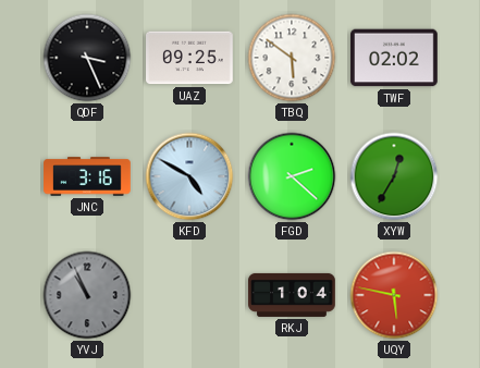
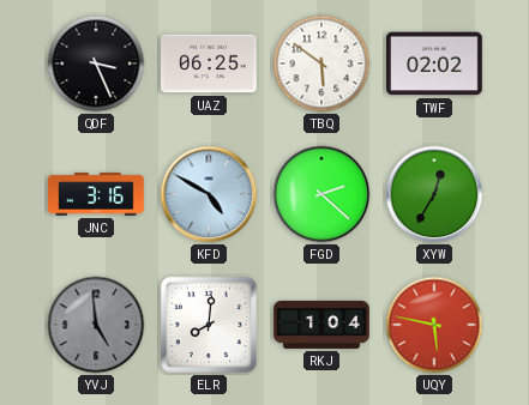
UAZ: 09:25 -> 06:25
YVJ: 10:56 -> 4:59
ELR: none -> 8:01
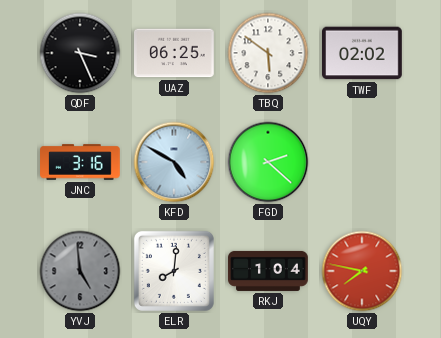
XYW: 12:35 -> none
UQY: 5:47 -> 7:47
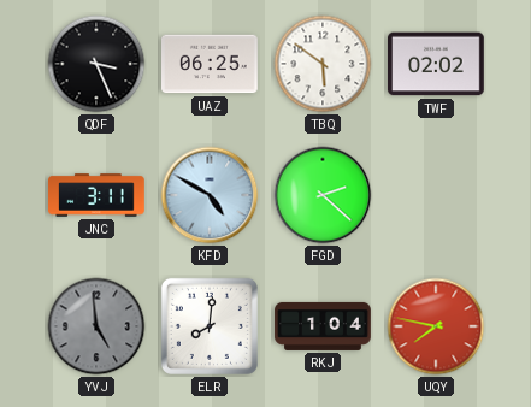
JNC: 3:16 -> 3:11
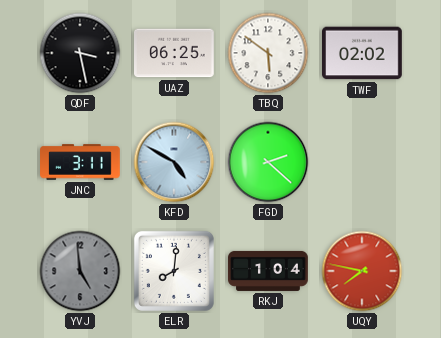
QDF: 3:26 -> 3:28
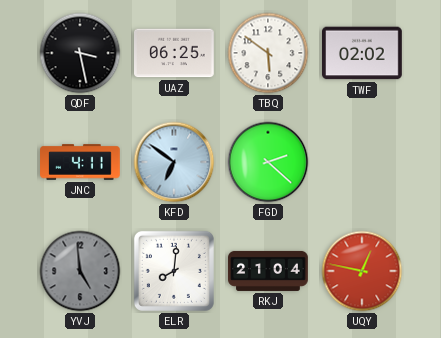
JNC: 3:11 -> 4:11
KFD: 4:50 -> 6:51
RKJ: 1:04 -> 21:04
UQY: 7:47 -> 12:47
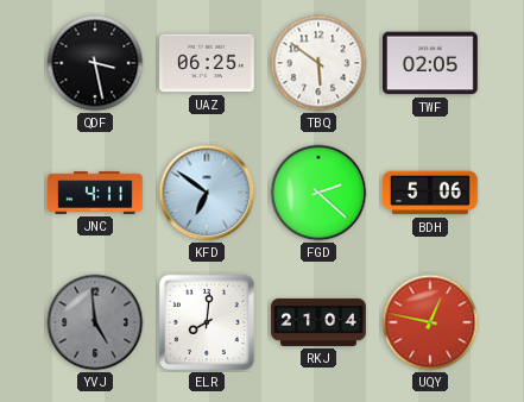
TWF: 02:02 -> 02:05
BDH: none -> 5:06
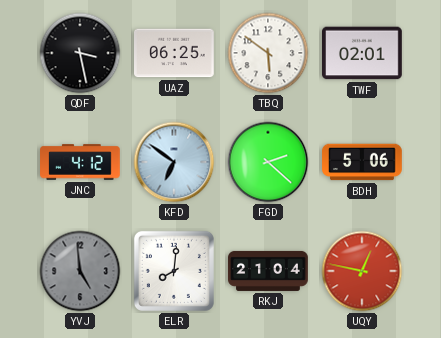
TWF: 02:05 -> 02:01
JNC: 4:11 -> 4:12
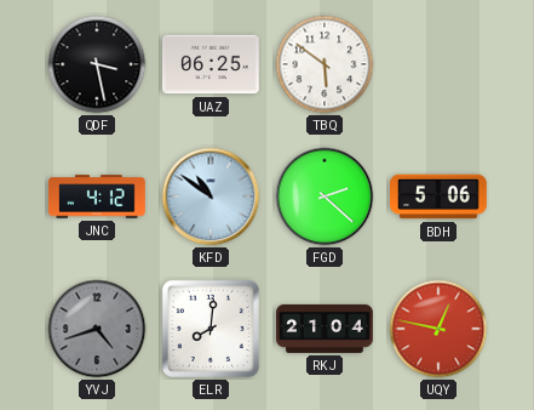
TWF: 02:01 -> none
KFD: 6:51 -> 10:51
YVJ: 4:59 -> 4:42
